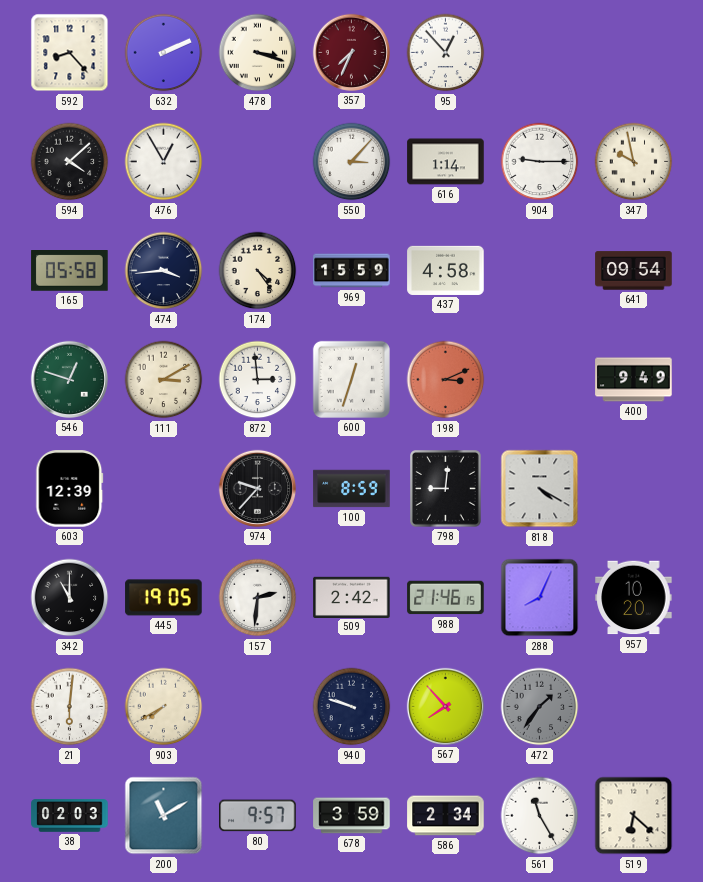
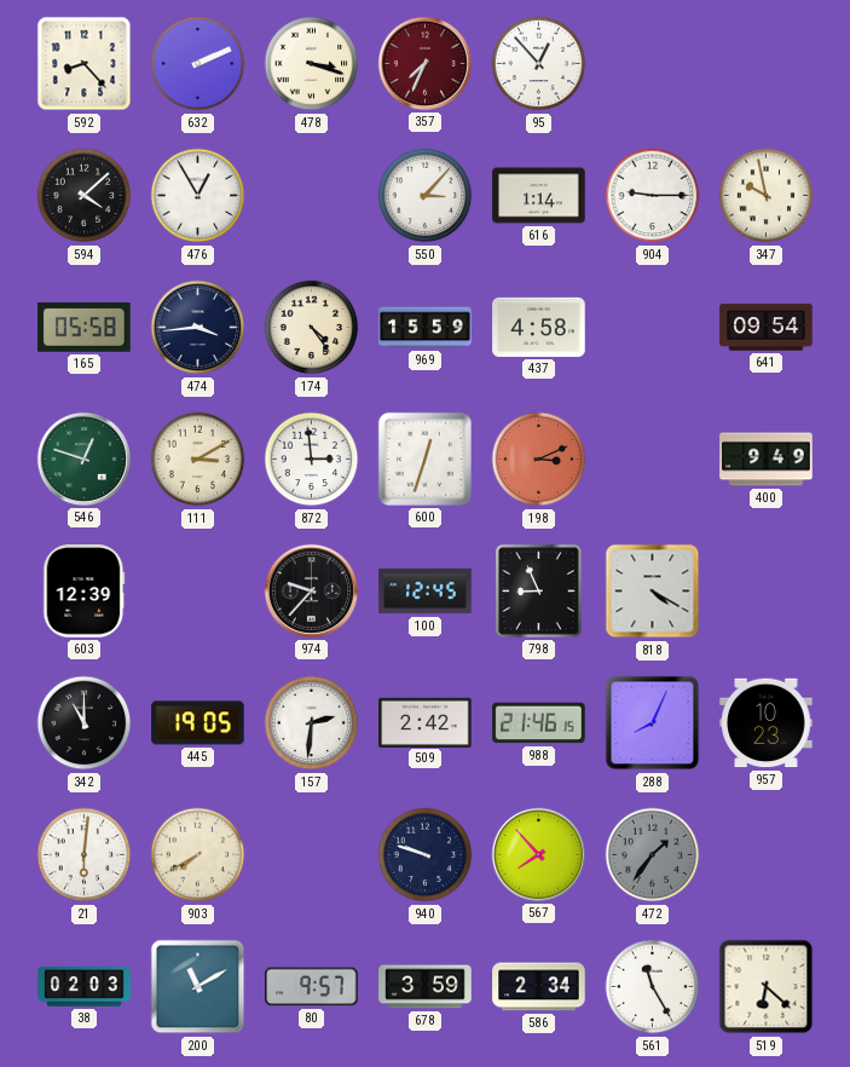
100: 8:59 -> 12:45
798: 9:01 -> 8:56
957: 10:20 -> 10:23
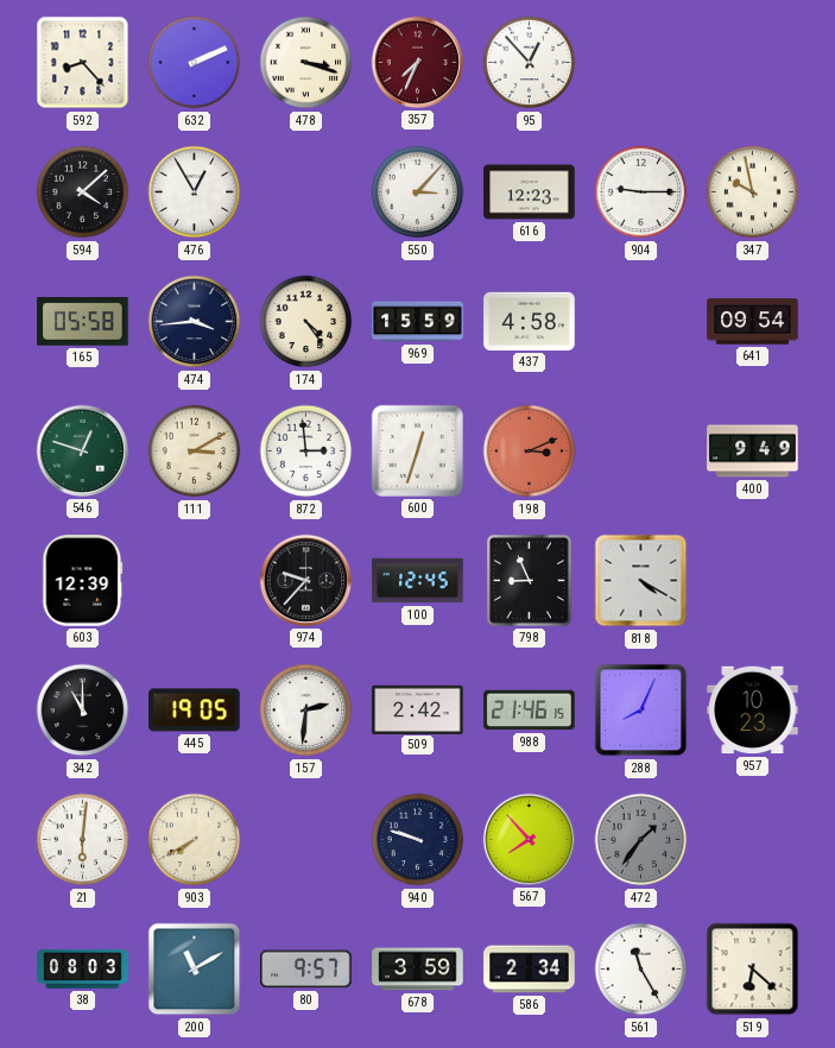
616: 1:14 -> 12:23
38: 02:03 -> 08:03
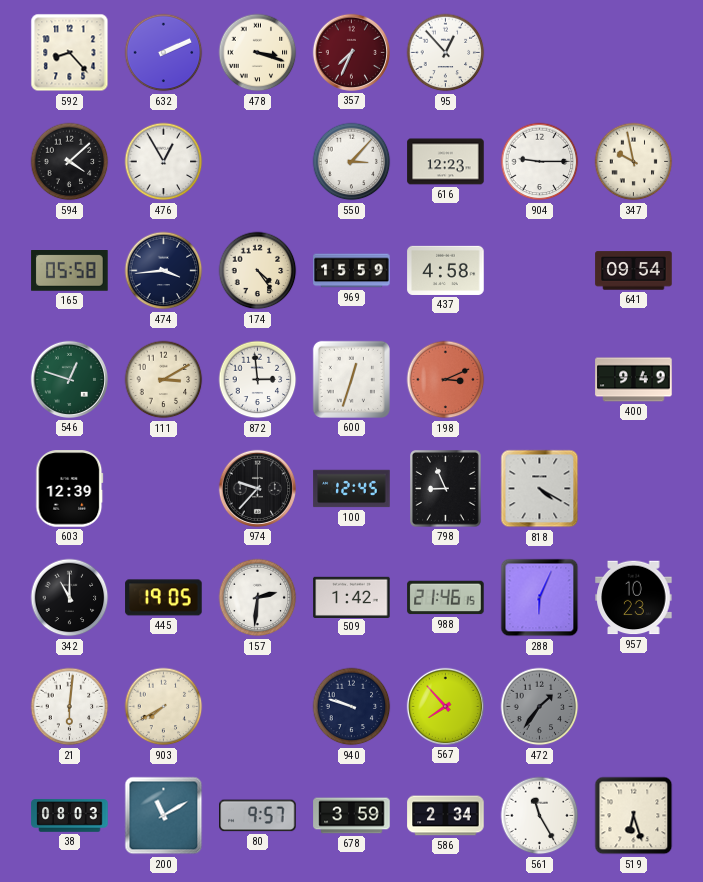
509: 2:42 -> 1:42
288: 8:04 -> 6:04
519: 6:22 -> 6:27
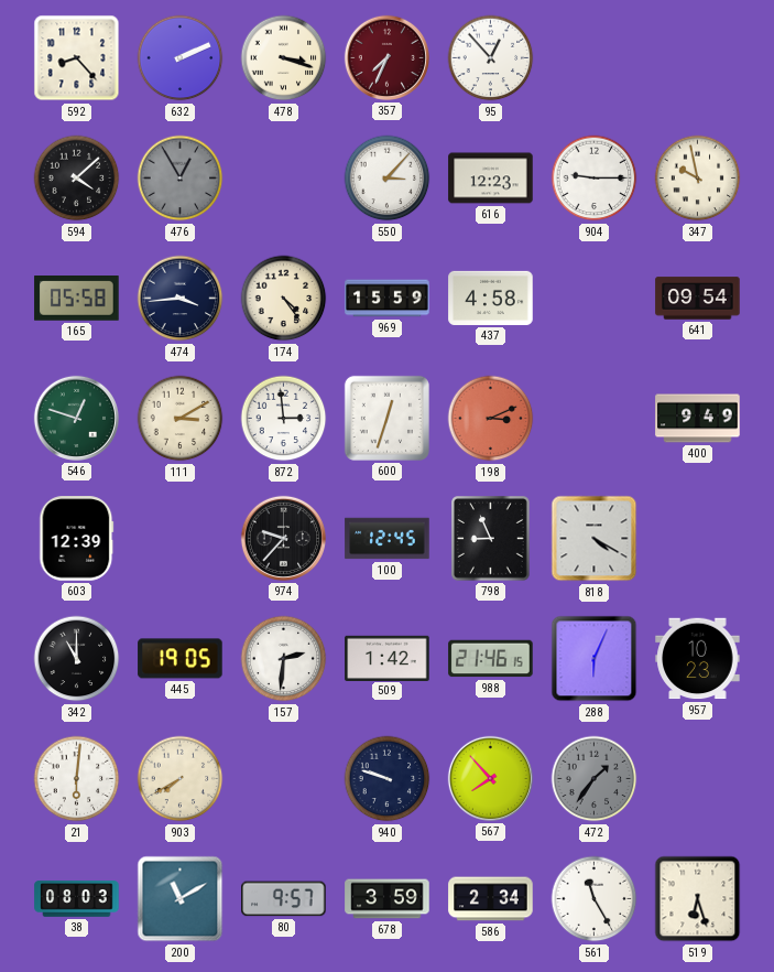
476 dial: white -> grey
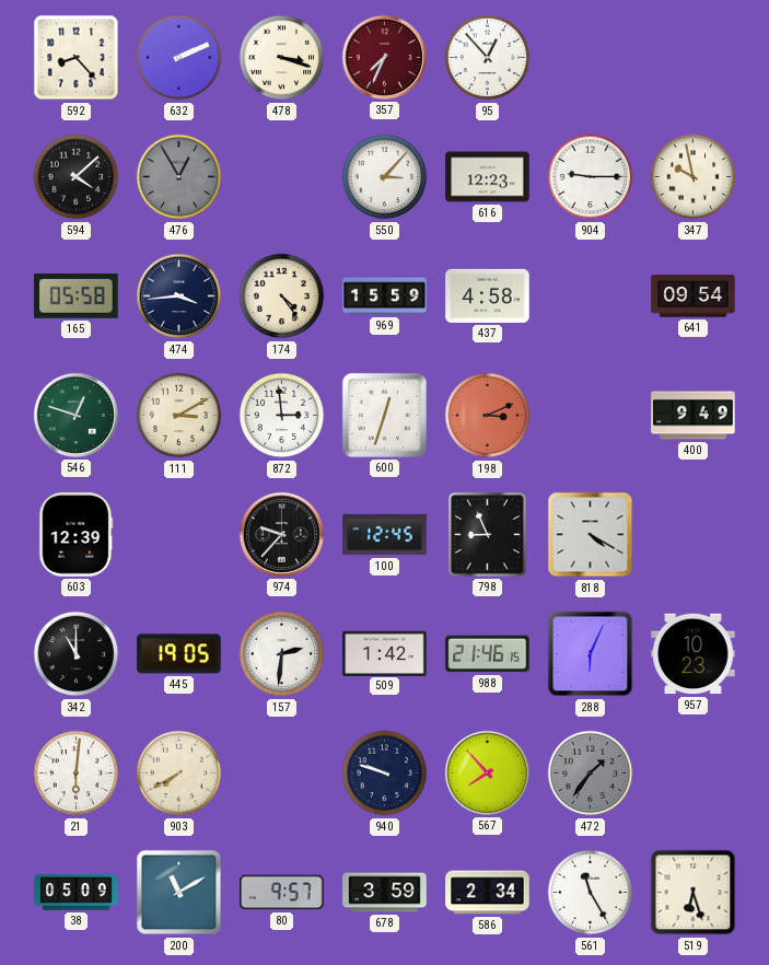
38: 08:03 -> 05:09
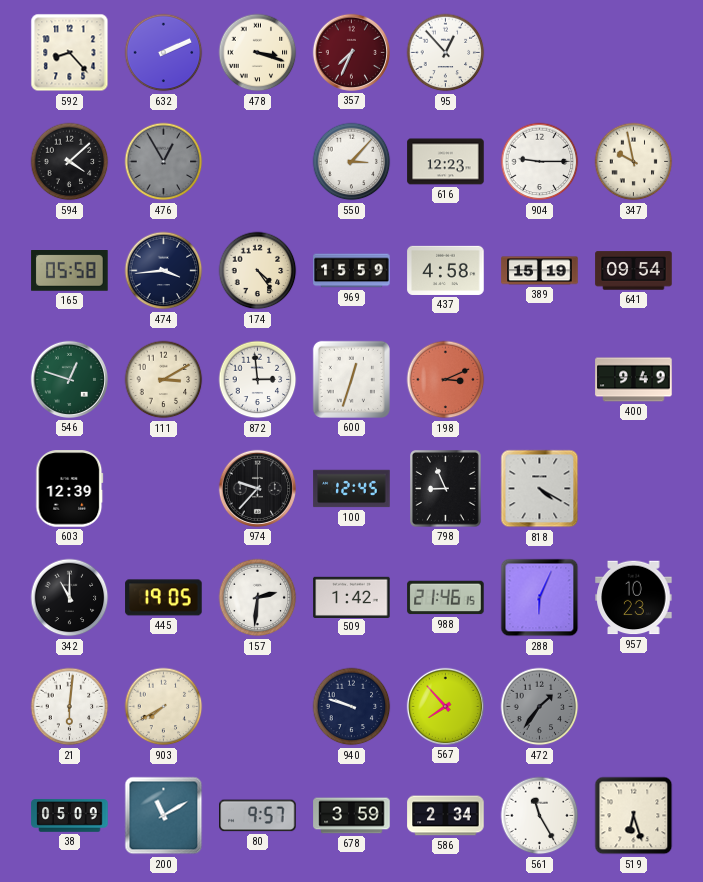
389: none -> 15:19
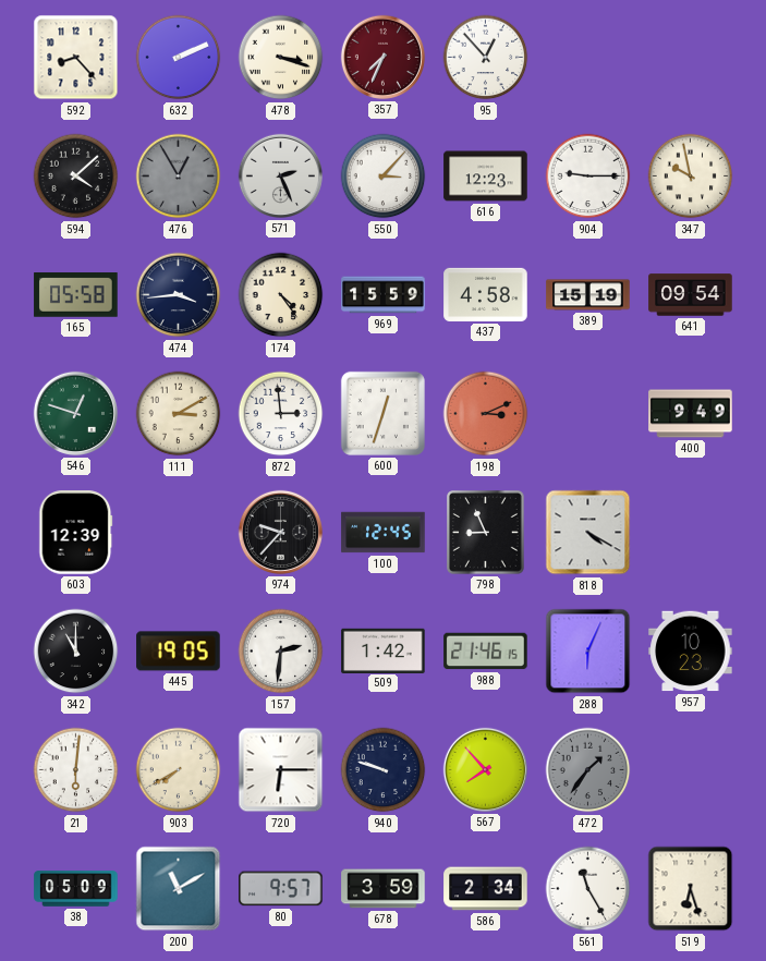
571: none -> 2:26
720: none -> 6:15
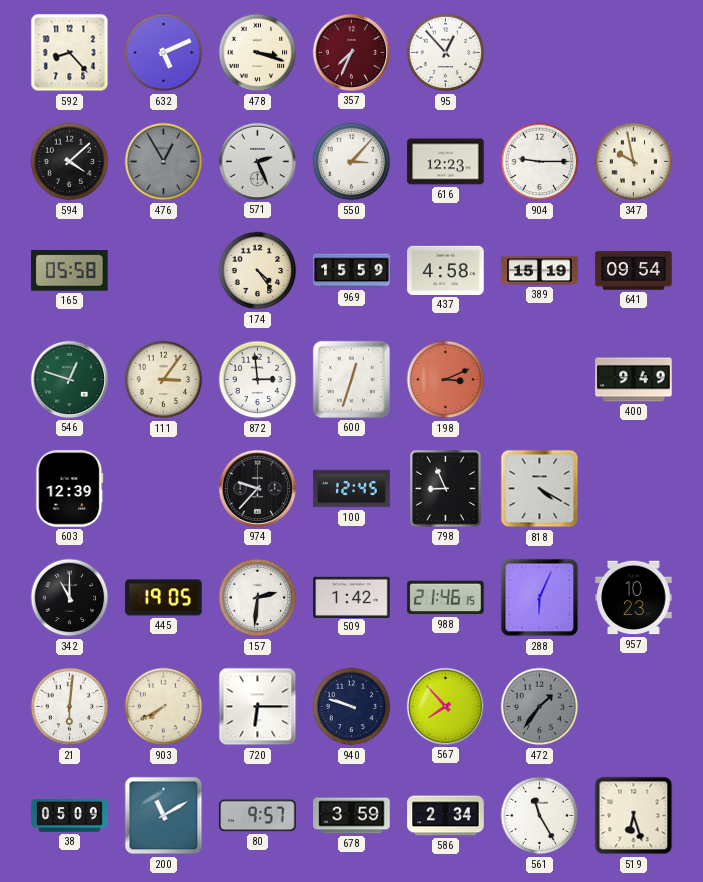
632: 2:11 -> 5:11
474: 3:44 -> none
111: 3:10 -> 3:06
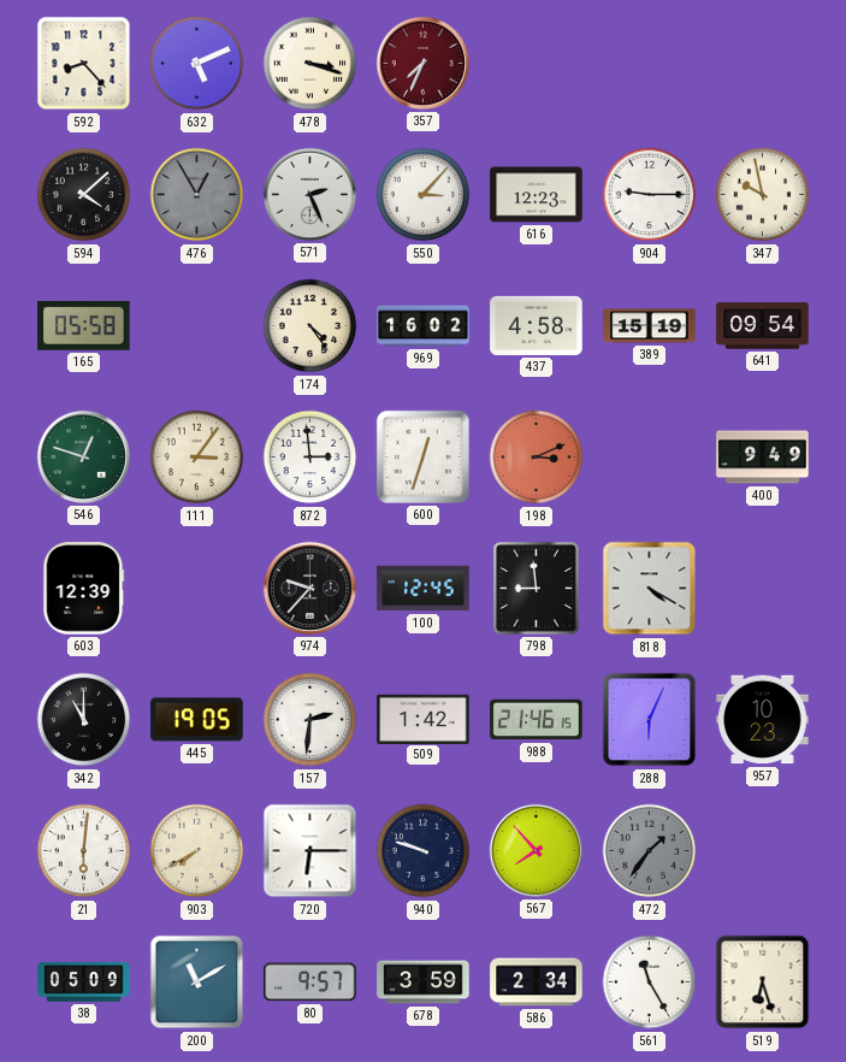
95: 12:53 -> none
969: 15:59 -> 16:02
798: 8:56 -> 8:59
